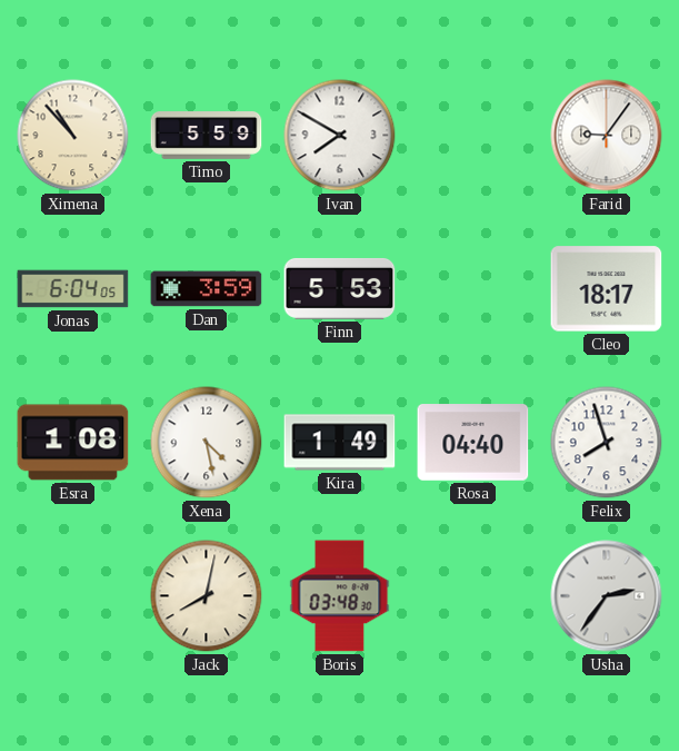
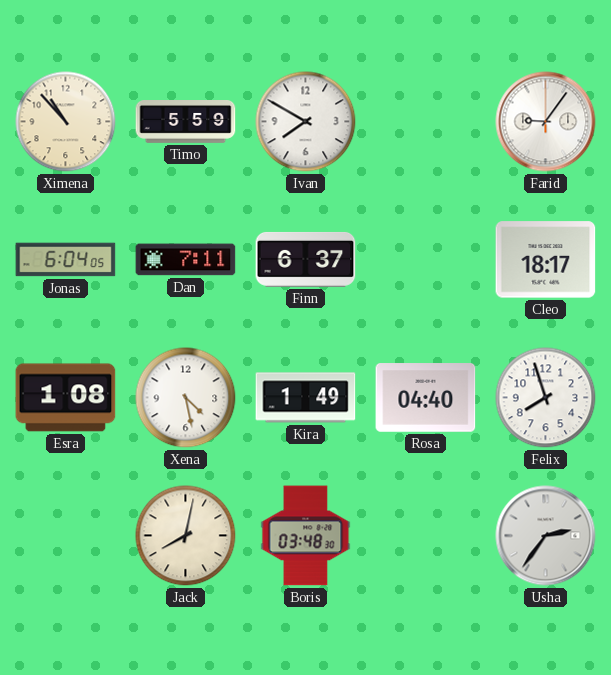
Dan: 3:59 -> 7:11
Finn: 5:53 -> 6:37
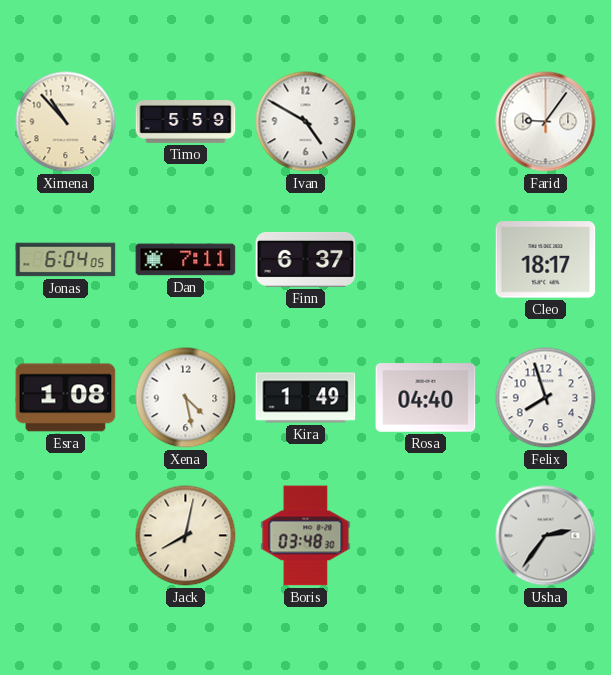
Ivan: 7:50 -> 4:50
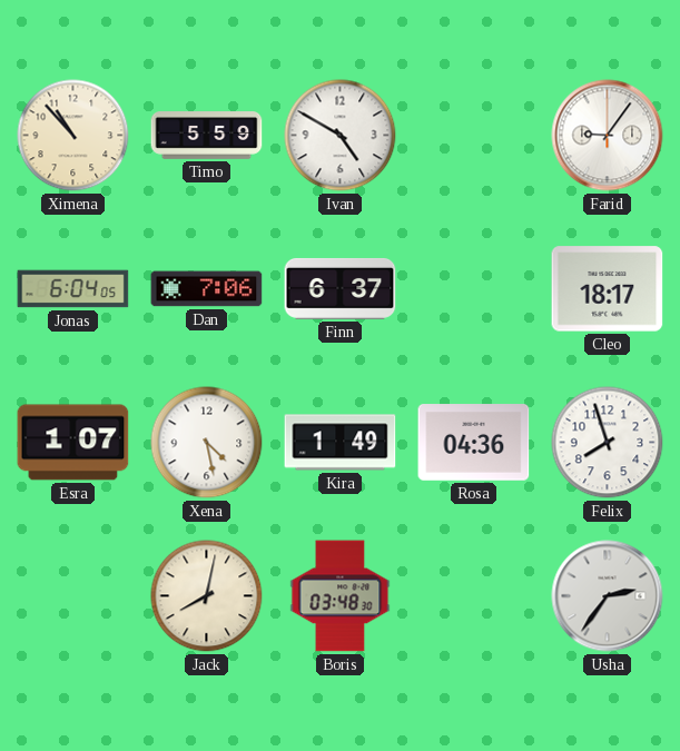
Dan: 7:11 -> 7:06
Esra: 1:08 -> 1:07
Rosa: 04:40 -> 04:36
